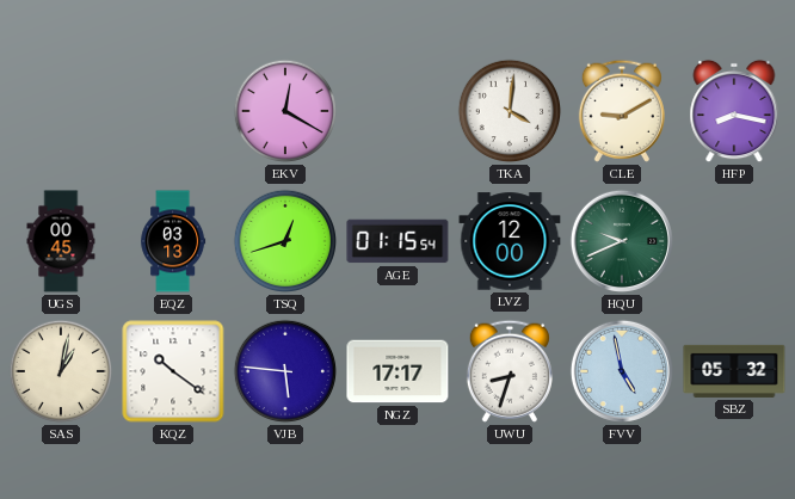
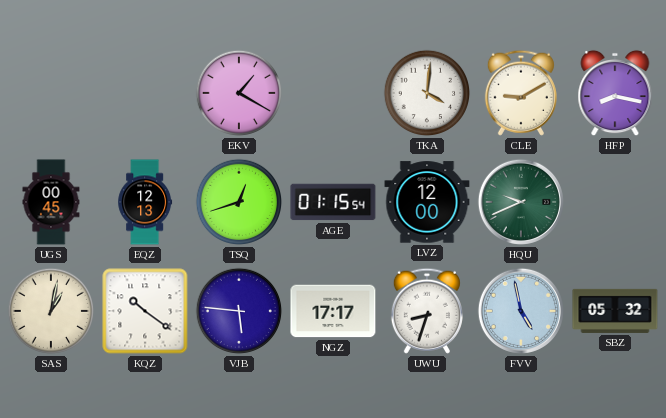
EKV: 12:20 -> 1:20
EQZ: 03:13 -> 12:13
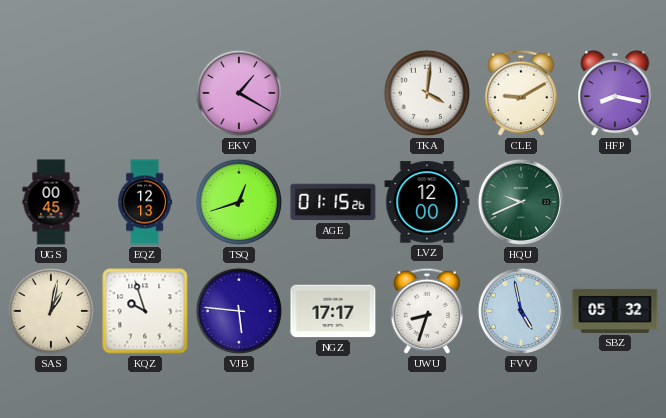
AGE: 01:15:54 -> 01:15:26
KQZ: 10:21 -> 9:57
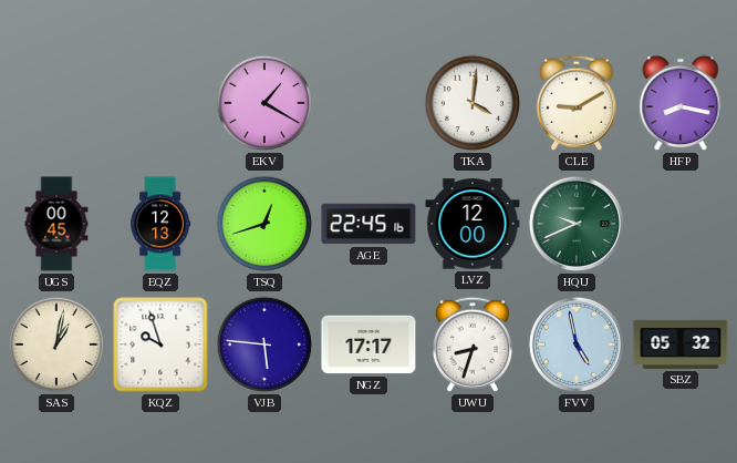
AGE: 01:15 -> 22:45
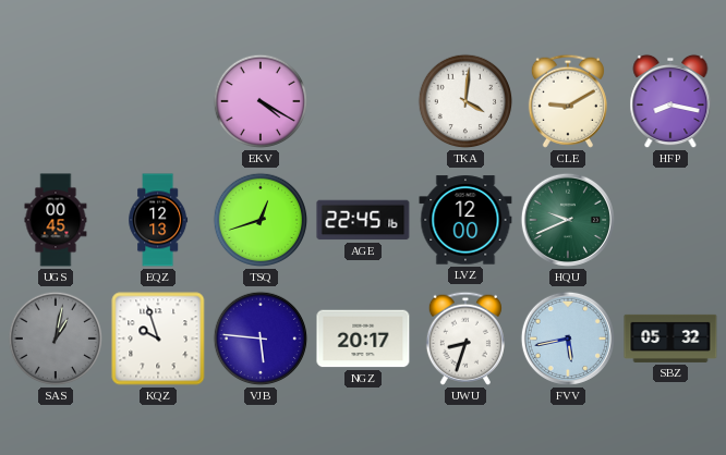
EKV: 1:20 -> 4:20
SAS dial: cream -> grey
NGZ: 17:17 -> 20:17
FVV: 4:58 -> 5:43
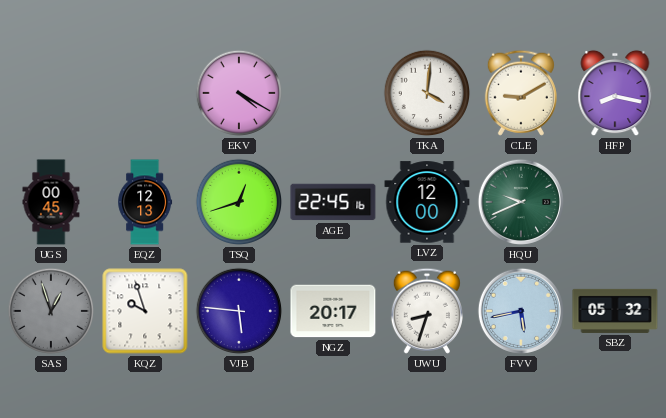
SAS: 1:02 -> 12:57
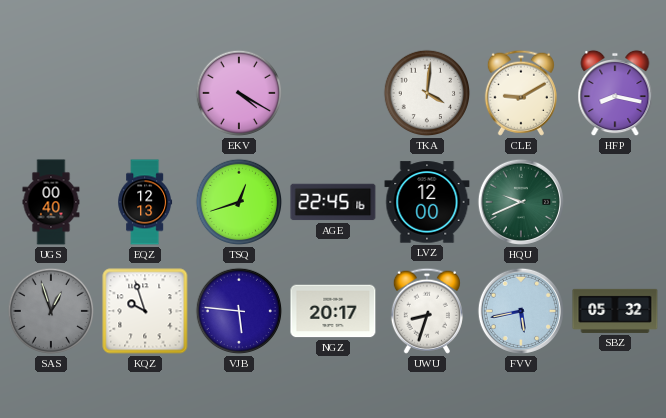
UGS: 00:45 -> 00:40
